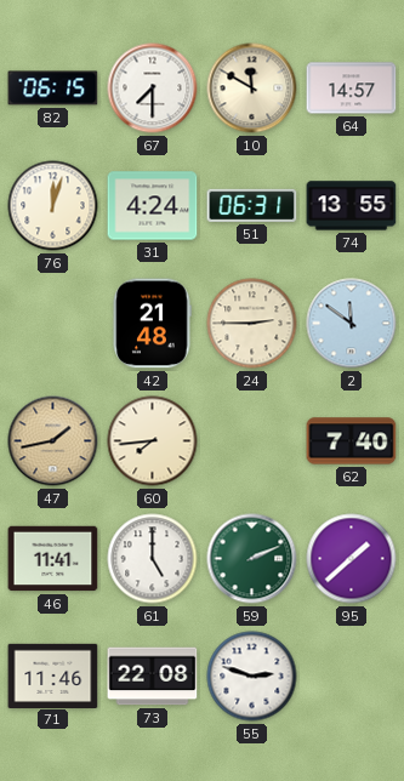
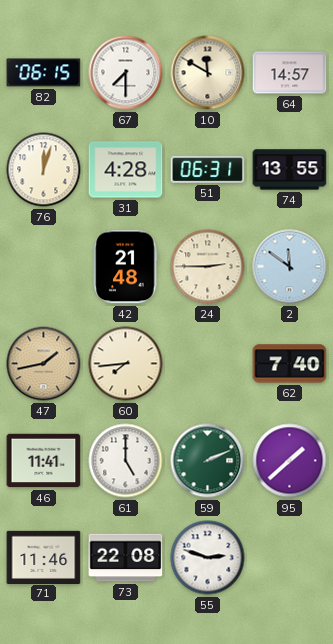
31: 4:24 -> 4:28
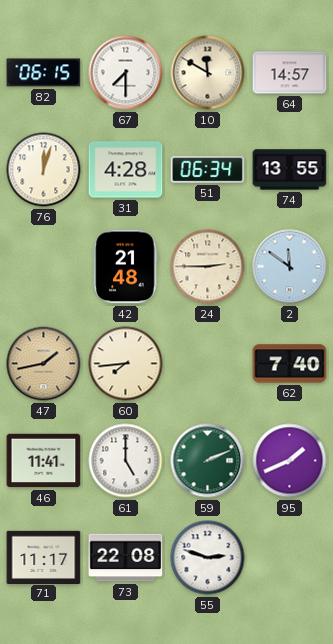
51: 06:31 -> 06:34
95: 1:38 -> 1:41
71: 11:46 -> 11:17
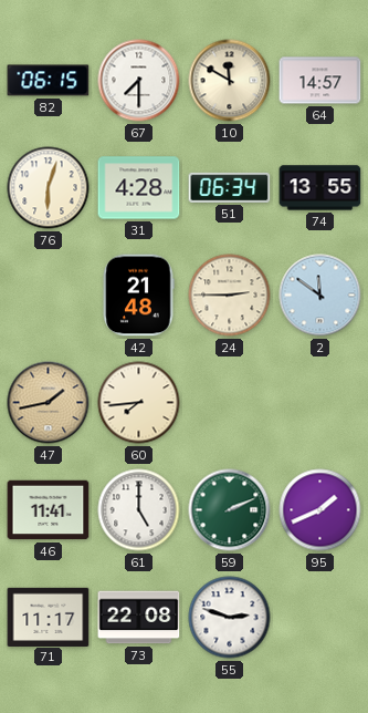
76: 12:03 -> 6:03
62: 7:40 -> none
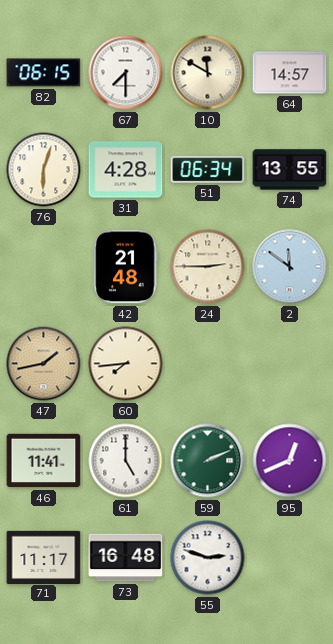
95: 1:41 -> 12:41
73: 22:08 -> 16:48
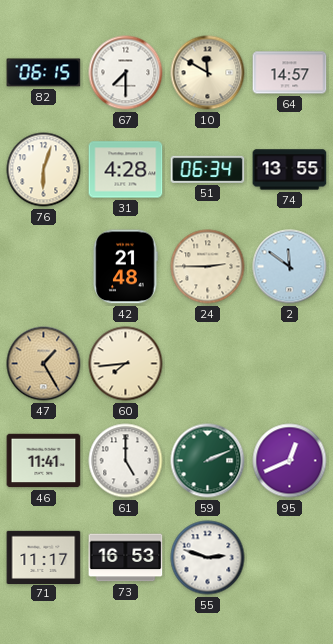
47: 1:43 -> 1:25
73: 16:48 -> 16:53
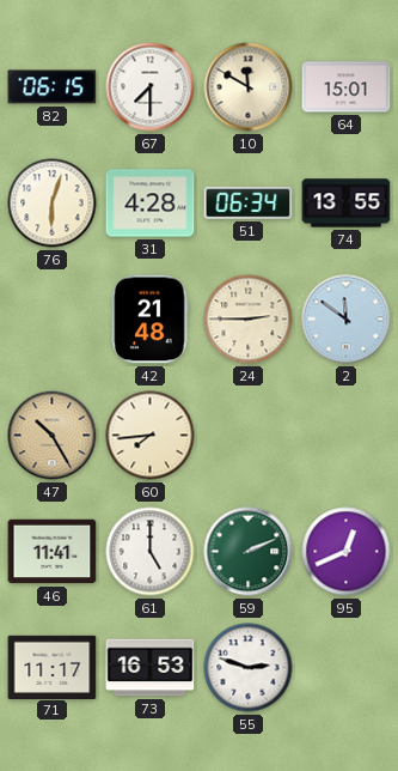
64: 14:57 -> 15:01
47: 1:25 -> 10:25
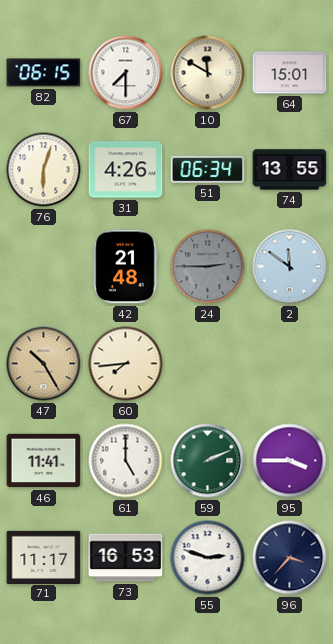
31: 4:28 -> 4:26
24 dial: cream -> grey
95: 12:41 -> 3:45
96: none -> 3:37
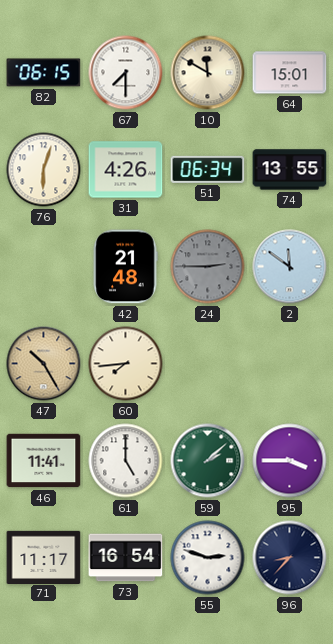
59: 2:11 -> 2:08
73: 16:53 -> 16:54
96: 3:37 -> 8:37
